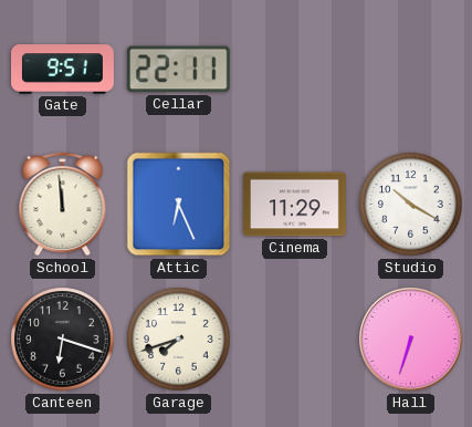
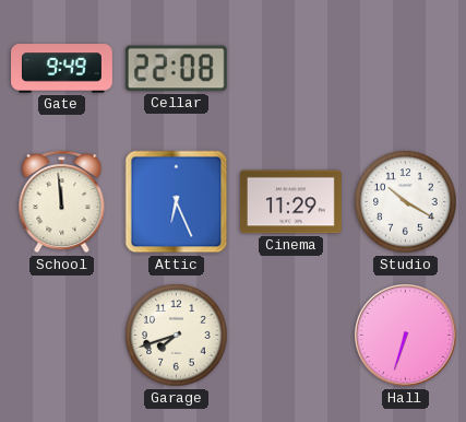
Gate: 9:51 -> 9:49
Cellar: 22:11 -> 22:08
Canteen: 6:18 -> none
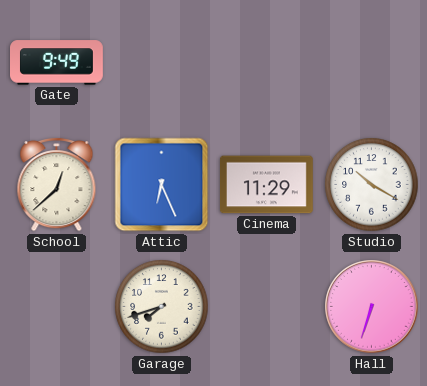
Cellar: 22:08 -> none
School: 11:59 -> 12:38
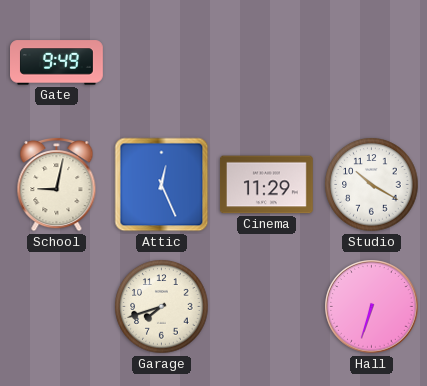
School: 12:38 -> 9:02
Attic: 6:26 -> 12:26
